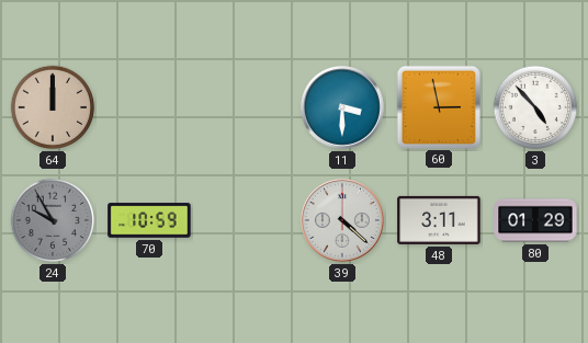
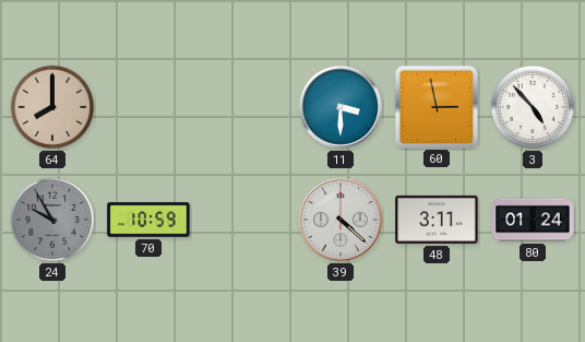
64: 12:00 -> 8:00
80: 01:29 -> 01:24
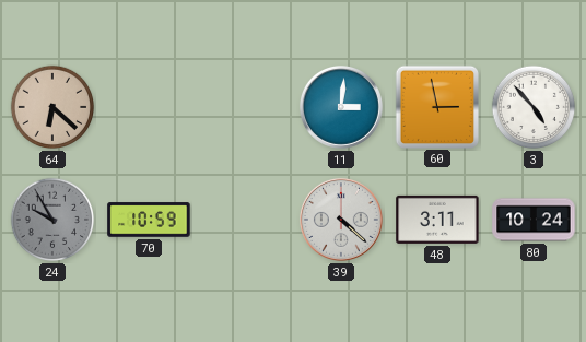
64: 8:00 -> 6:22
11: 3:30 -> 3:01
80: 01:24 -> 10:24
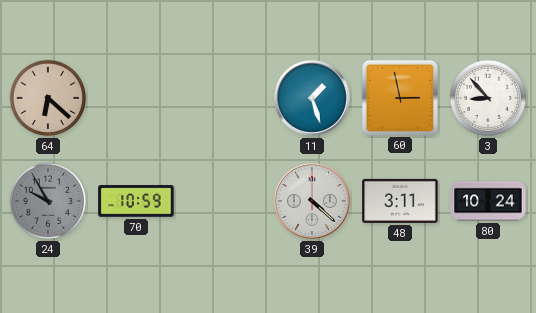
11: 3:01 -> 1:27
3: 4:53 -> 8:53
